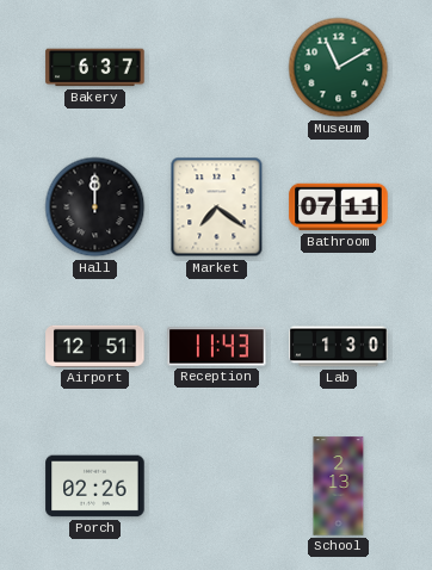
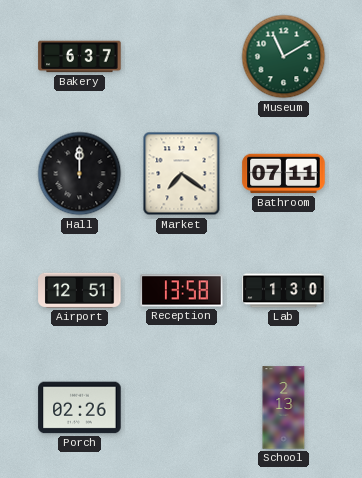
Reception: 11:43 -> 13:58
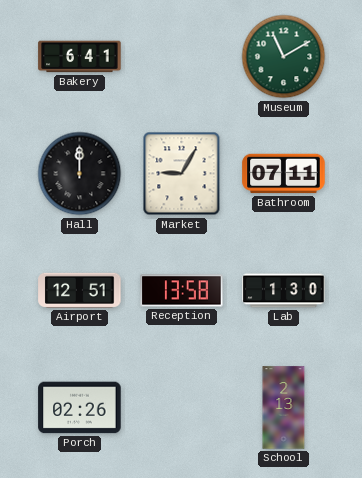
Bakery: 6:37 -> 6:41
Market: 7:21 -> 9:05
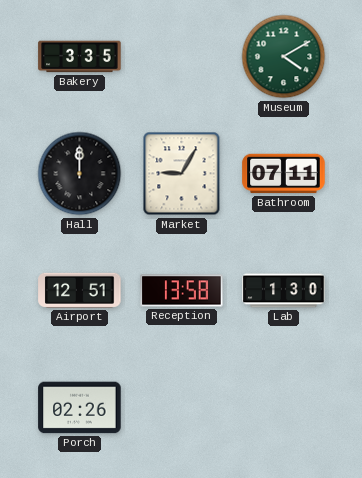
Bakery: 6:41 -> 3:35
Museum: 11:10 -> 4:10
School: 2:13 -> none
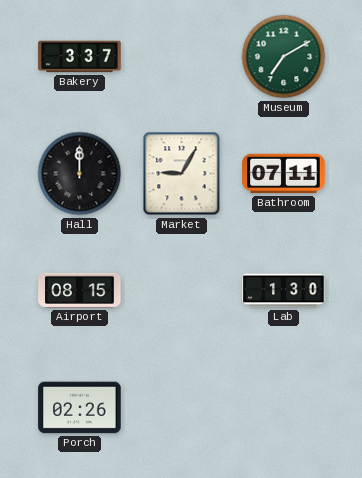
Bakery: 3:35 -> 3:37
Museum: 4:10 -> 7:10
Airport: 12:51 -> 08:15
Reception: 13:58 -> none
